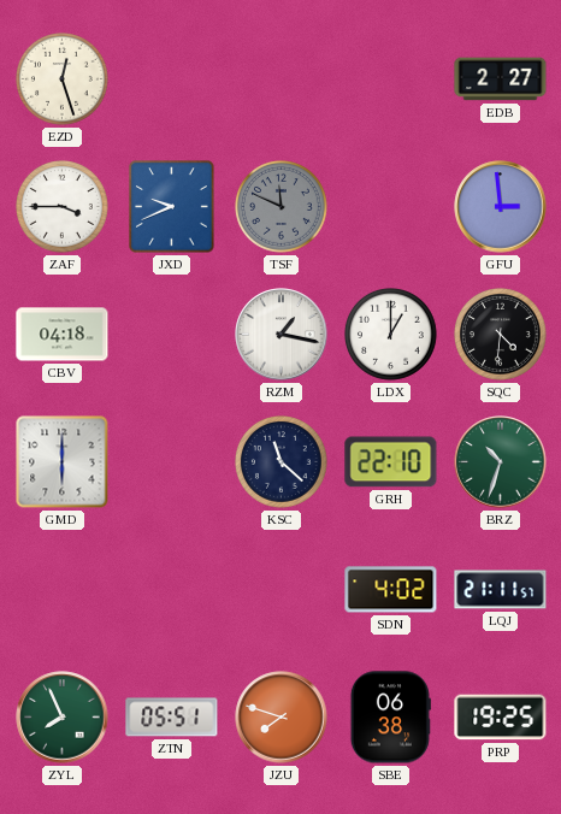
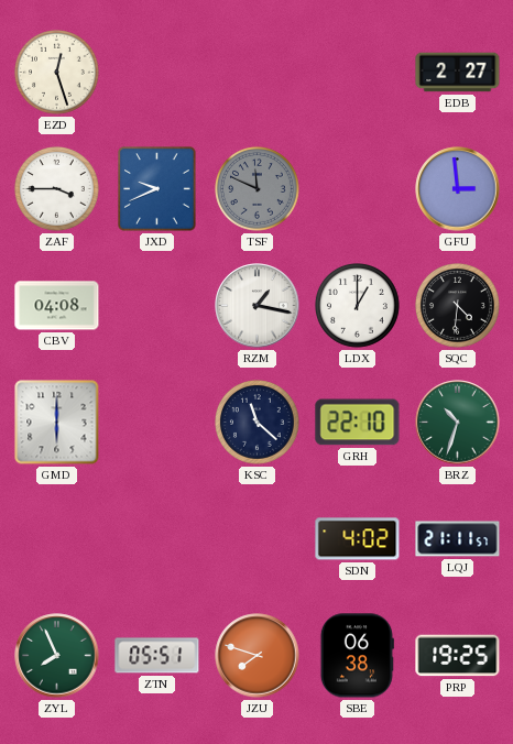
CBV: 04:18 -> 04:08
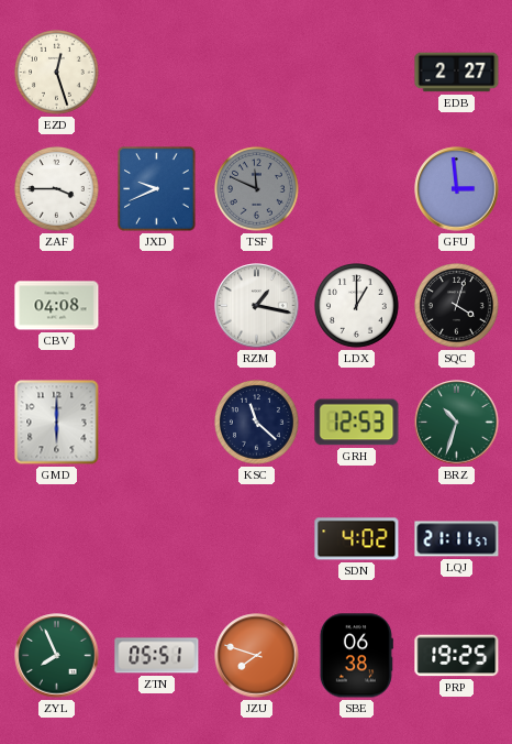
SQC: 4:31 -> 4:03
GRH: 22:10 -> 12:53
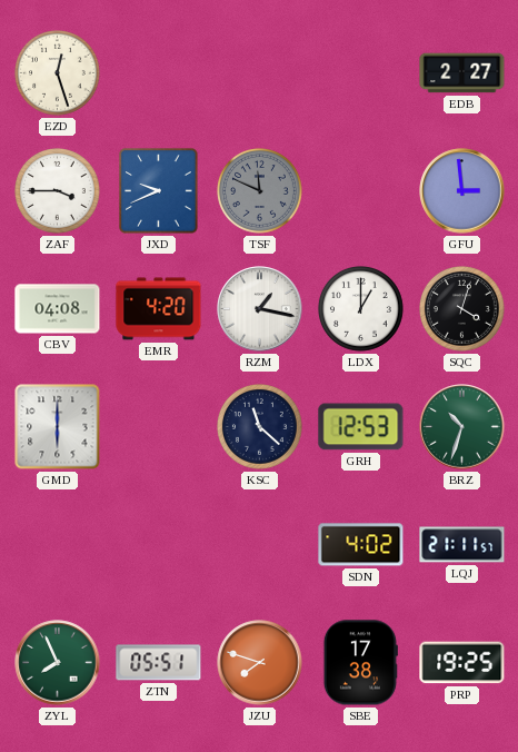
EMR: none -> 4:20
SBE: 06:38 -> 17:38
